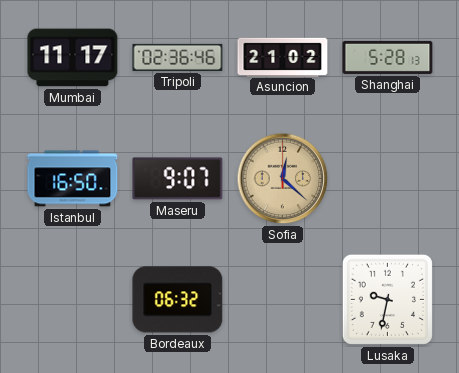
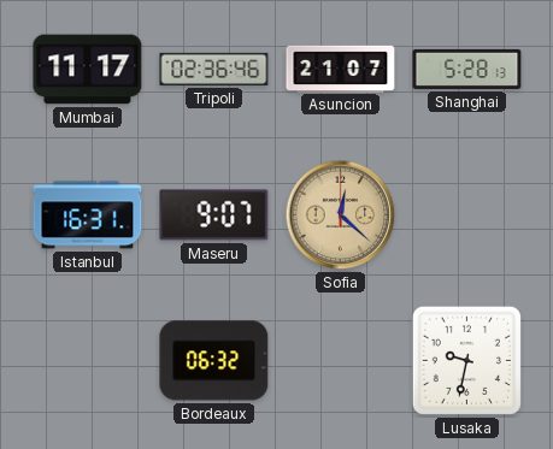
Asuncion: 21:02 -> 21:07
Istanbul: 16:50 -> 16:31
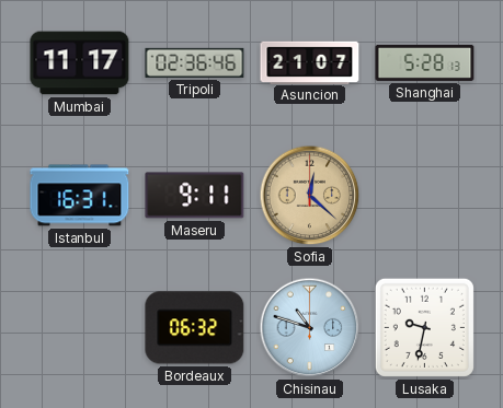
Maseru: 9:07 -> 9:11
Chisinau: none -> 10:48
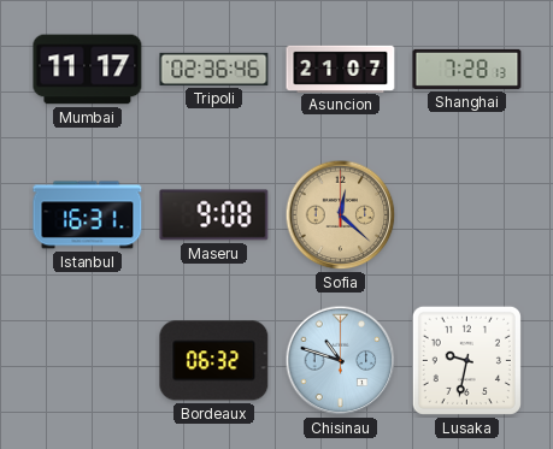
Shanghai: 5:28 -> 7:28
Maseru: 9:11 -> 9:08
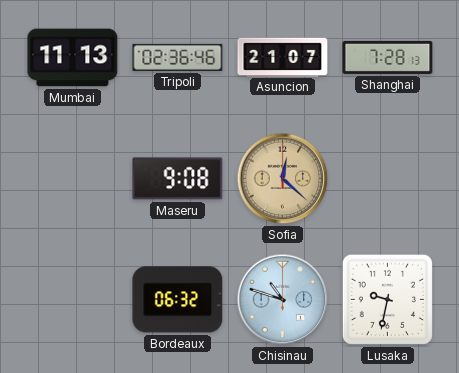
Mumbai: 11:17 -> 11:13
Istanbul: 16:31 -> none
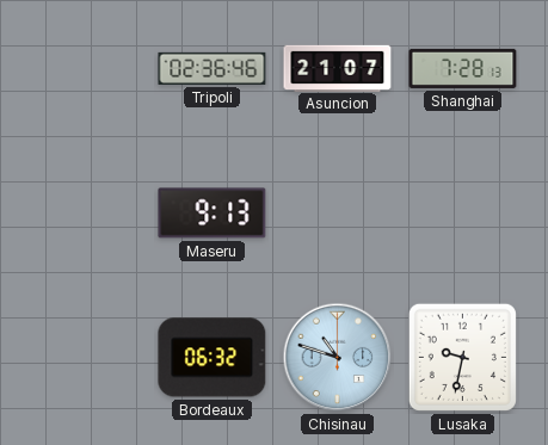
Mumbai: 11:13 -> none
Maseru: 9:08 -> 9:13
Sofia: 12:22 -> none
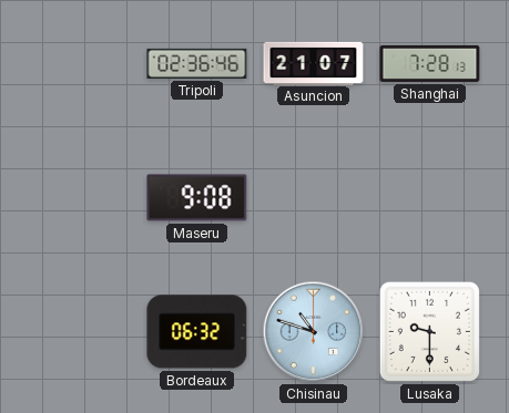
Maseru: 9:13 -> 9:08
Lusaka: 9:32 -> 9:30
